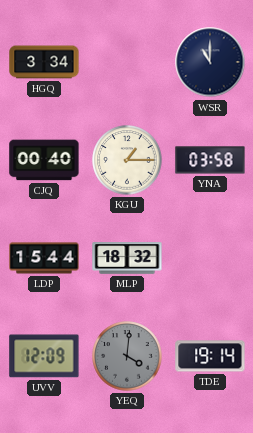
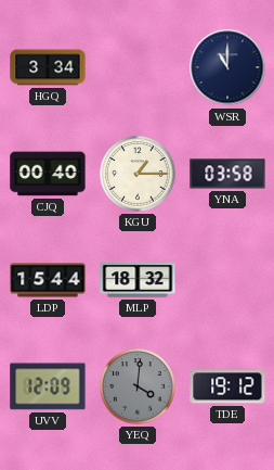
TDE: 19:14 -> 19:12
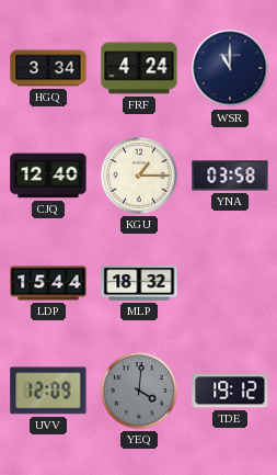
FRF: none -> 4:24
CJQ: 00:40 -> 12:40
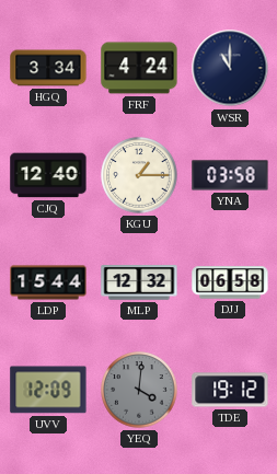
MLP: 18:32 -> 12:32
DJJ: none -> 06:58
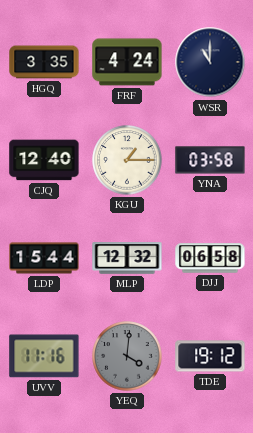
HGQ: 3:34 -> 3:35
UVV: 12:09 -> 11:16
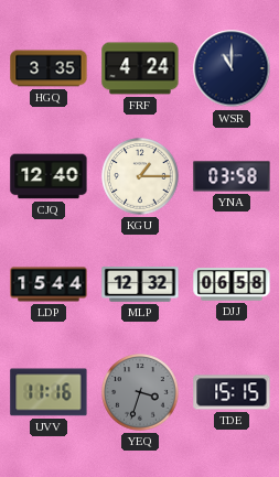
YEQ: 4:01 -> 3:33
TDE: 19:12 -> 15:15
